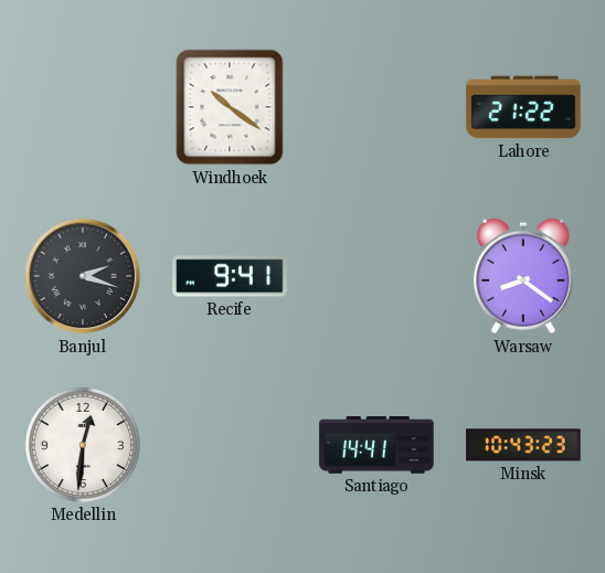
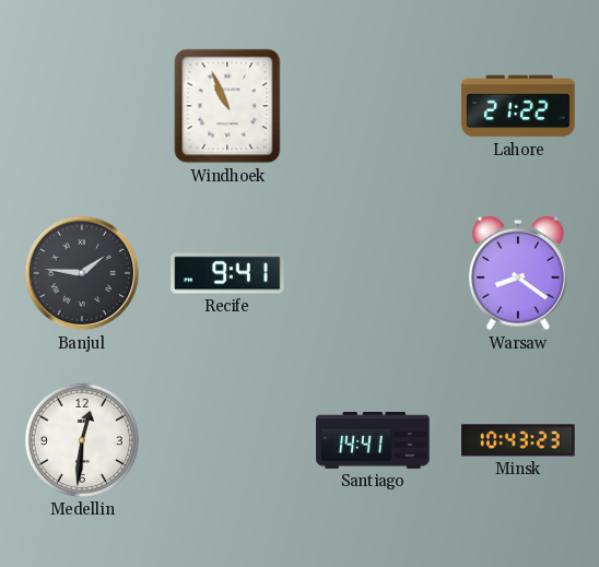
Windhoek: 10:21 -> 10:56
Banjul: 2:18 -> 1:46
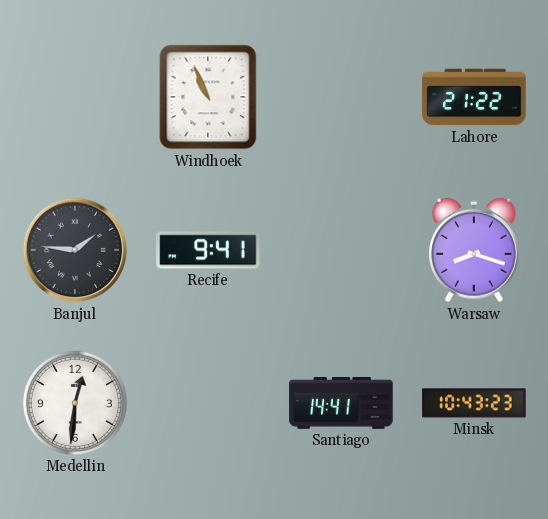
Warsaw: 8:21 -> 8:18
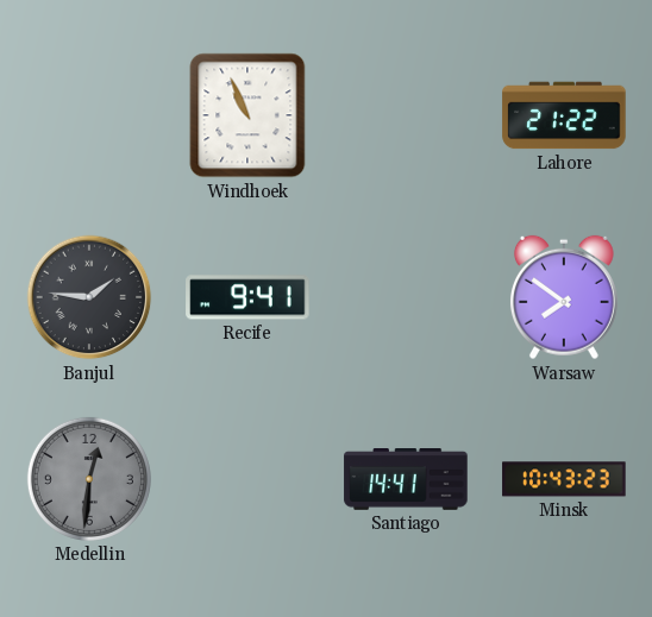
Warsaw: 8:18 -> 7:51
Medellin dial: white -> grey
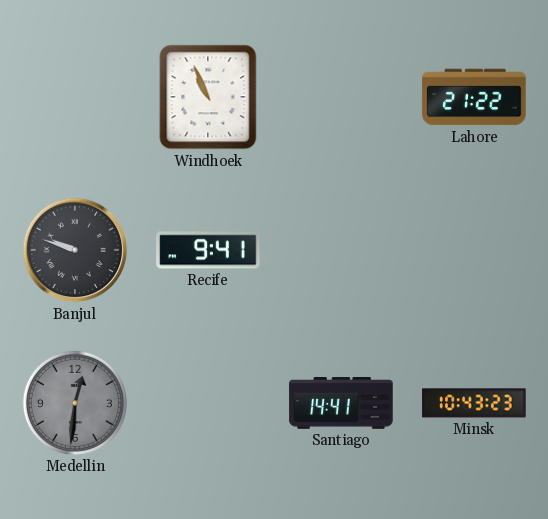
Banjul: 1:46 -> 9:48
Warsaw: 7:51 -> none
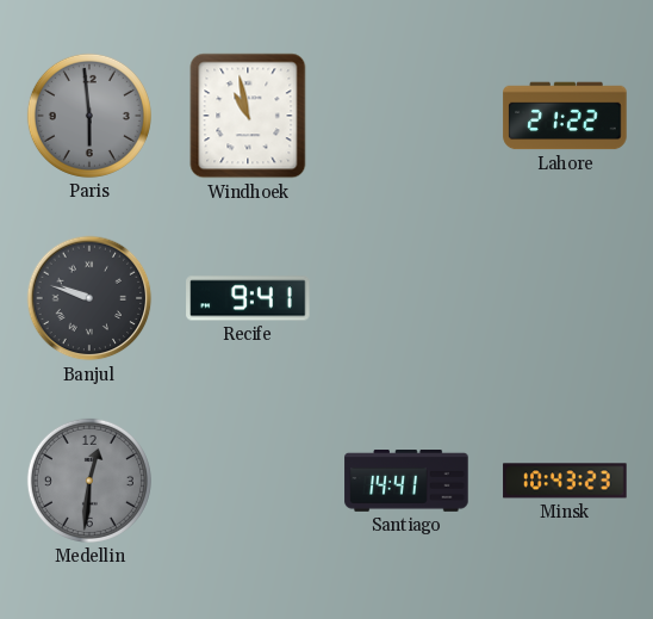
Paris: none -> 5:59
Windhoek: 10:56 -> 10:58
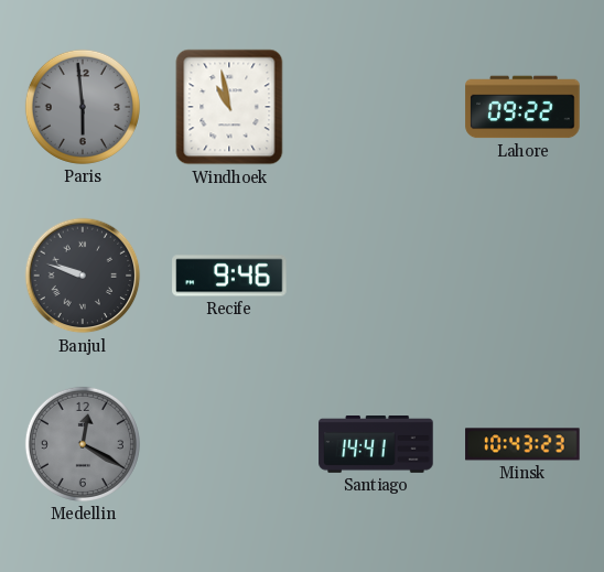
Lahore: 21:22 -> 09:22
Recife: 9:41 -> 9:46
Medellin: 12:31 -> 12:20
